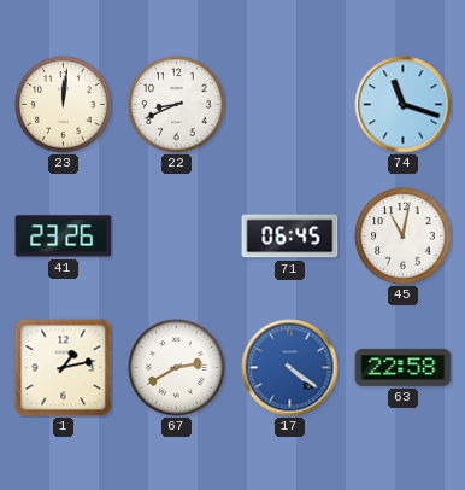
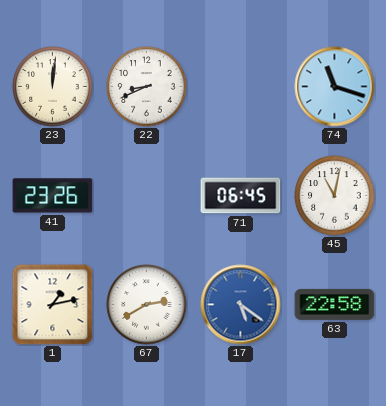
17: 4:21 -> 5:21
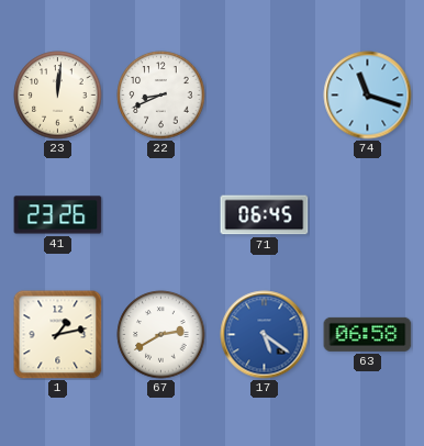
45: 11:02 -> none
63: 22:58 -> 06:58
